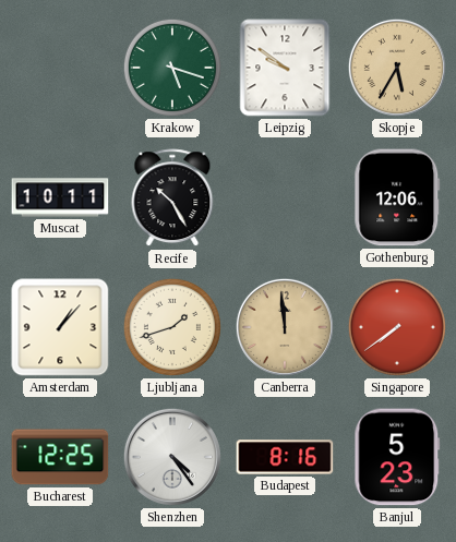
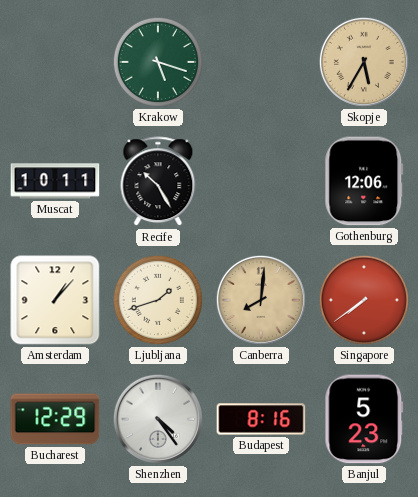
Leipzig: 9:51 -> none
Canberra: 11:59 -> 8:01
Bucharest: 12:25 -> 12:29
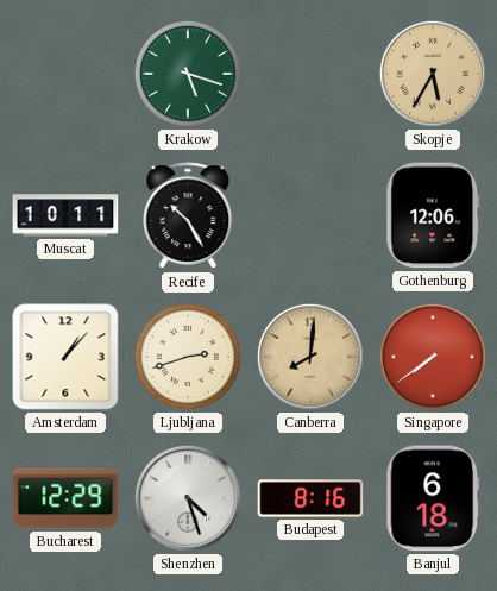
Ljubljana: 1:42 -> 2:42
Shenzhen: 4:24 -> 4:27
Banjul: 5:23 -> 6:18
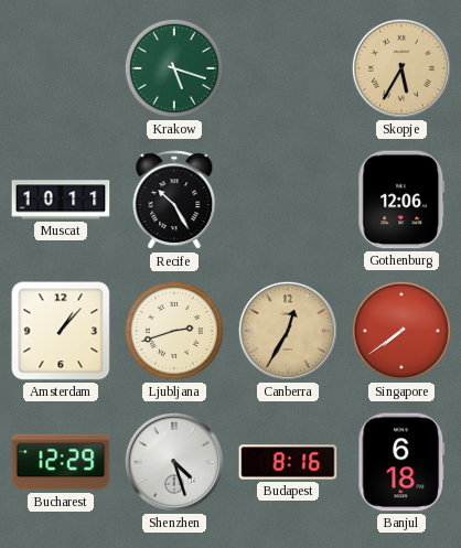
Canberra: 8:01 -> 12:35
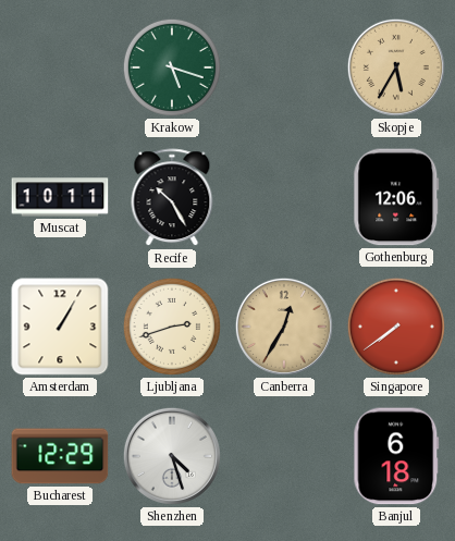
Amsterdam: 1:07 -> 1:05
Budapest: 8:16 -> none
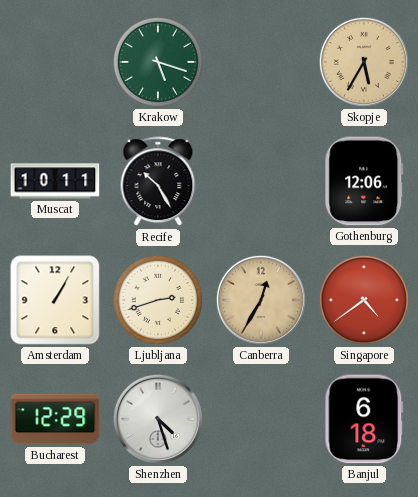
Singapore: 7:39 -> 4:39
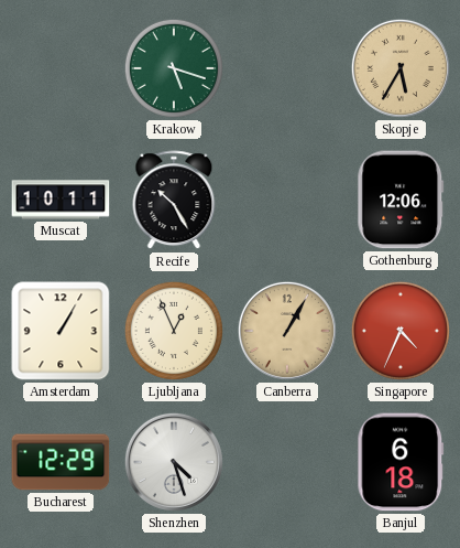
Ljubljana: 2:42 -> 12:56
Canberra: 12:35 -> 1:05
Singapore: 4:39 -> 4:34
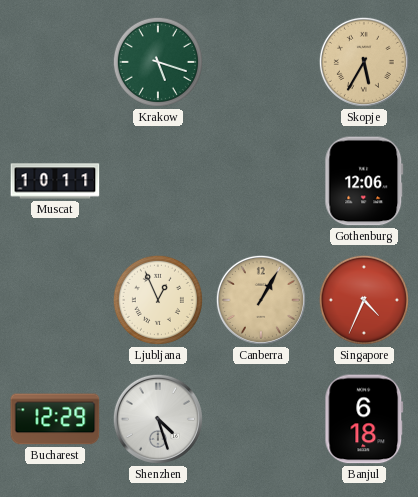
Recife: 10:25 -> none
Amsterdam: 1:05 -> none
